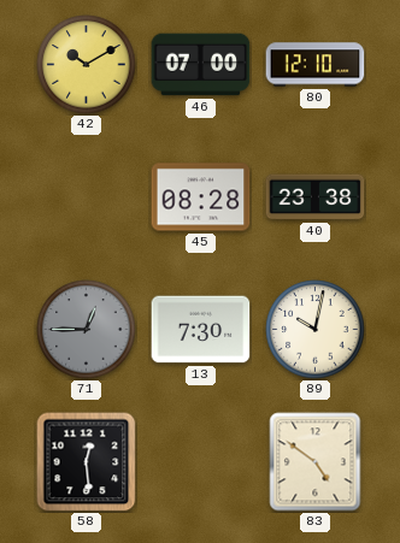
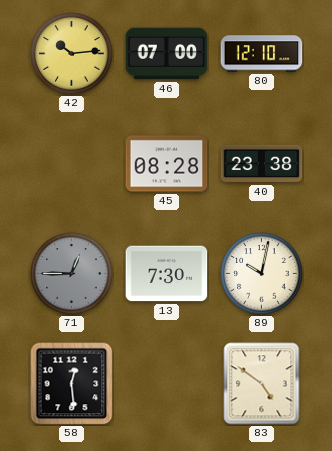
42: 10:10 -> 10:14
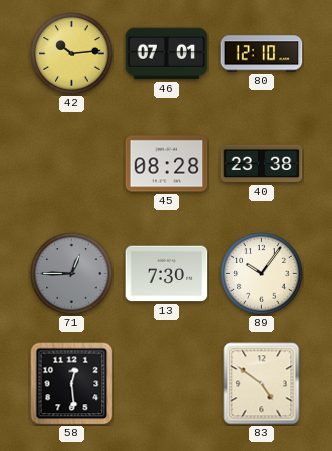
46: 07:00 -> 07:01
89: 10:02 -> 10:06
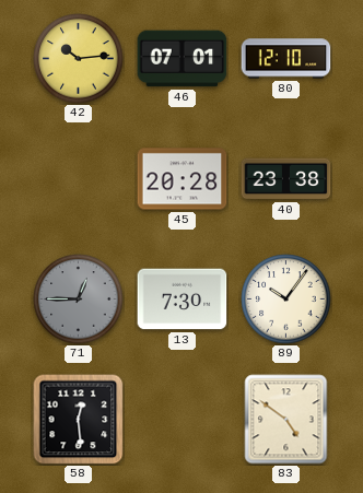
45: 08:28 -> 20:28
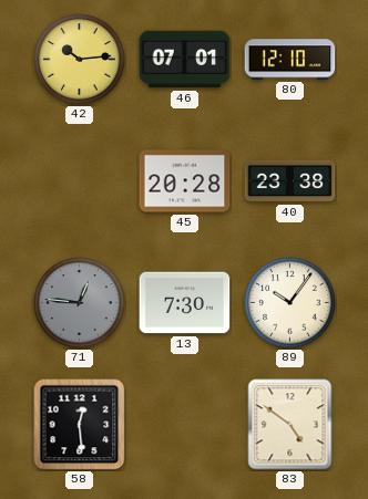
71: 12:45 -> 12:46
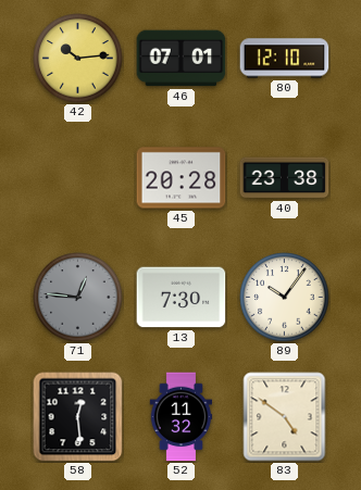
52: none -> 11:32
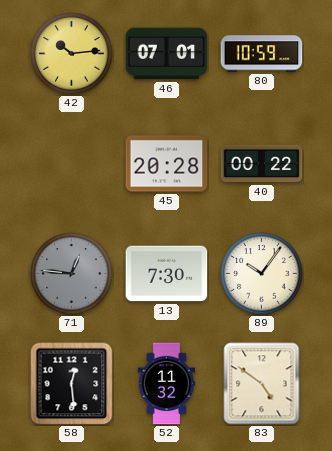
80: 12:10 -> 10:59
40: 23:38 -> 00:22
